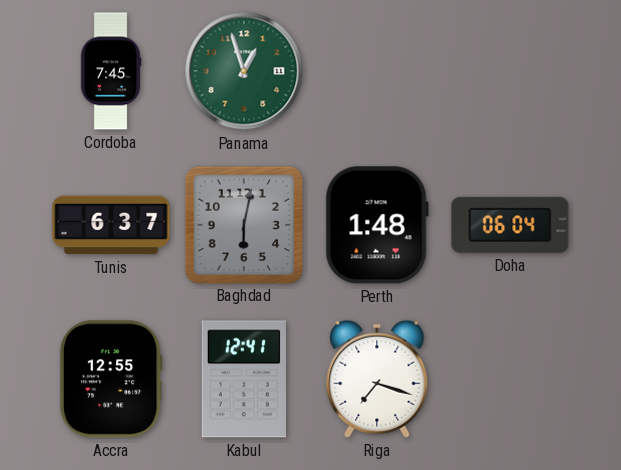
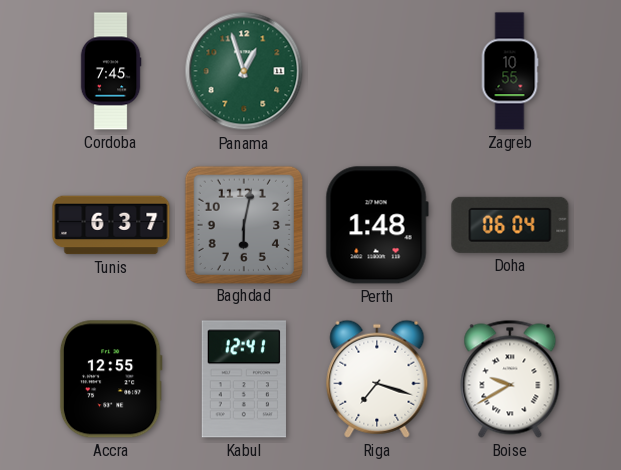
Zagreb: none -> 10:55
Boise: none -> 9:40
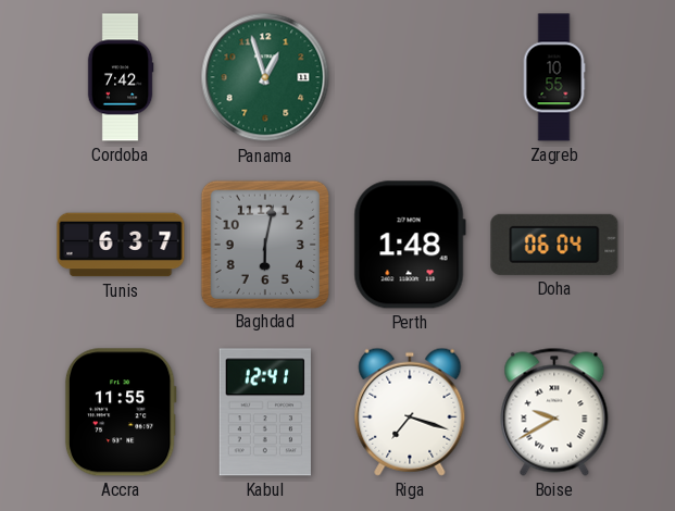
Cordoba: 7:45 -> 7:42
Accra: 12:55 -> 11:55
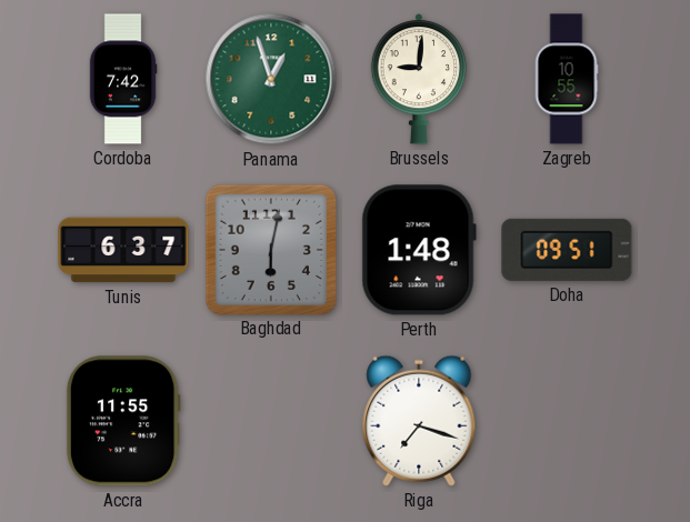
Brussels: none -> 9:01
Doha: 06:04 -> 09:51
Kabul: 12:41 -> none
Boise: 9:40 -> none
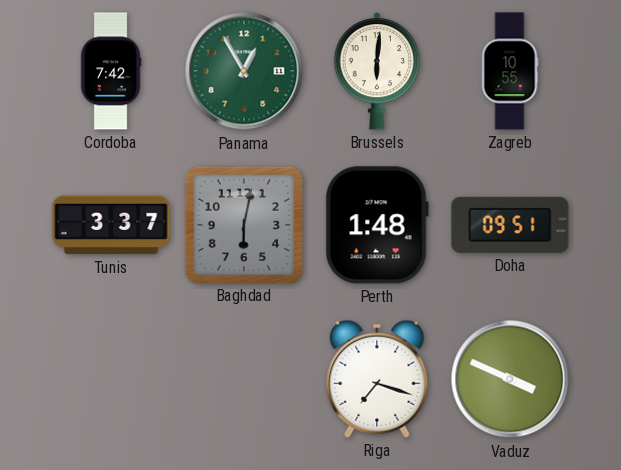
Panama: 12:57 -> 12:55
Brussels: 9:01 -> 6:01
Tunis: 6:37 -> 3:37
Accra: 11:55 -> none
Vaduz: none -> 3:49
